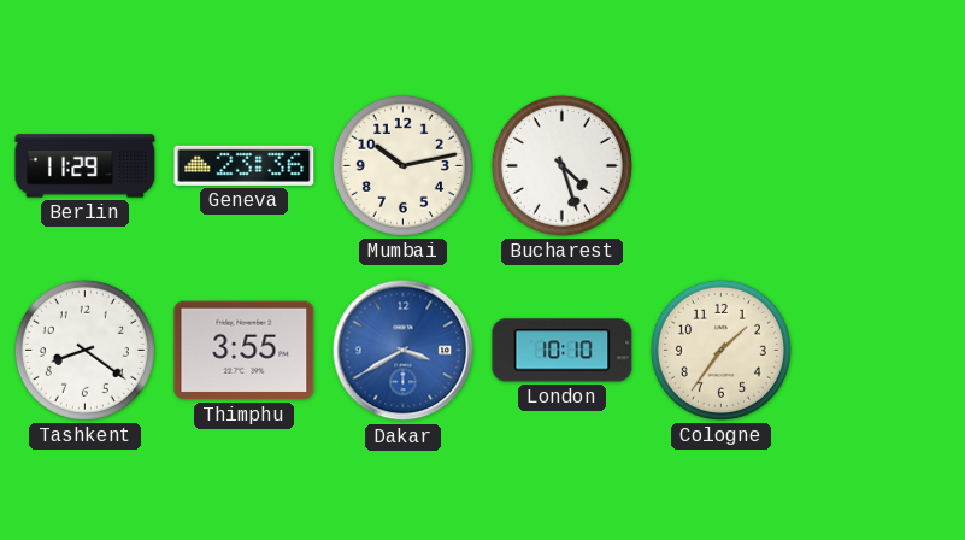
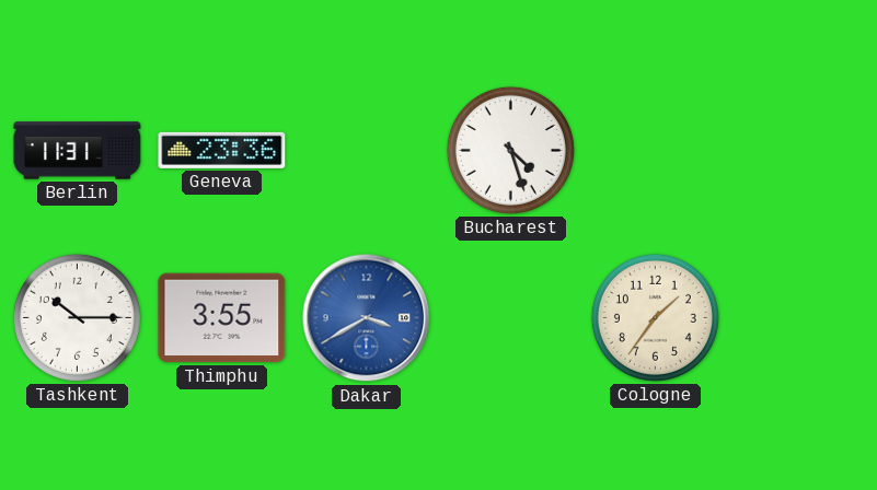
Berlin: 11:29 -> 11:31
Mumbai: 10:13 -> none
Tashkent: 8:21 -> 10:15
London: 10:10 -> none
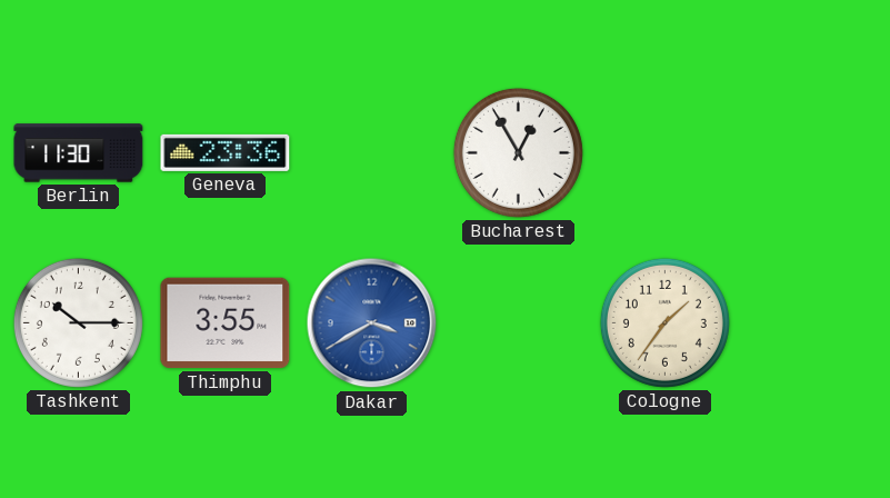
Berlin: 11:31 -> 11:30
Bucharest: 4:27 -> 12:55
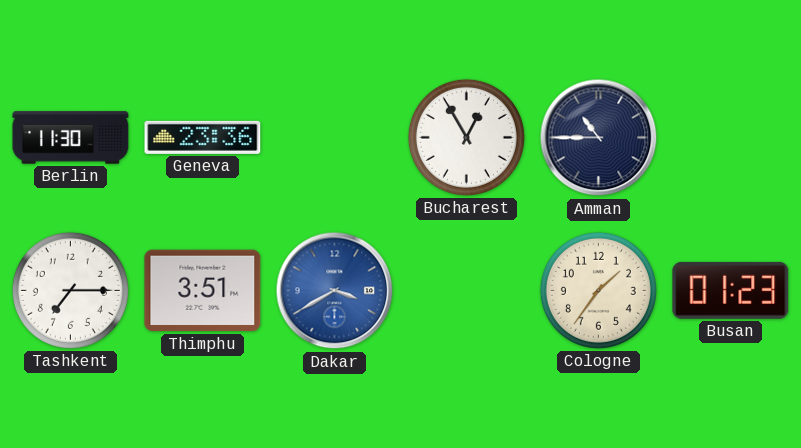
Amman: none -> 10:45
Tashkent: 10:15 -> 7:15
Thimphu: 3:55 -> 3:51
Busan: none -> 01:23
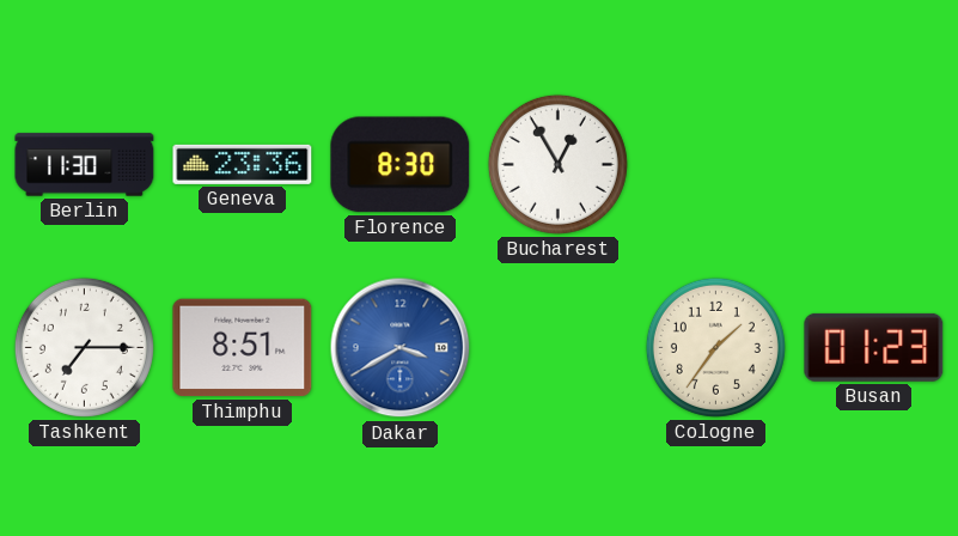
Florence: none -> 8:30
Amman: 10:45 -> none
Thimphu: 3:51 -> 8:51
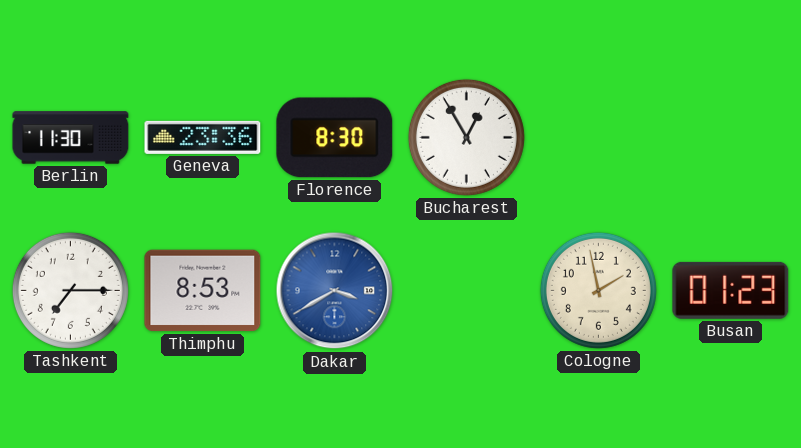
Thimphu: 8:51 -> 8:53
Cologne: 1:36 -> 1:58
